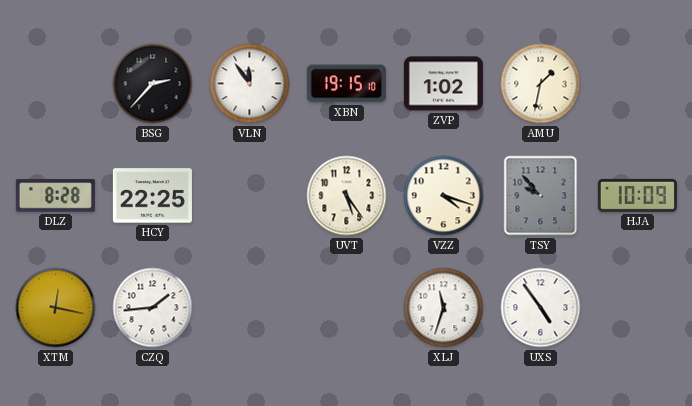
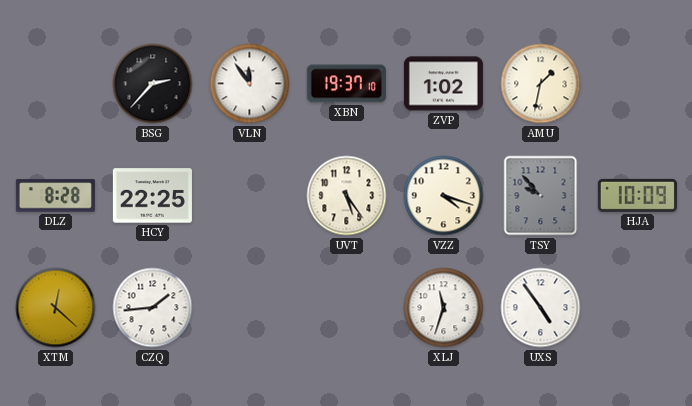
XBN: 19:15 -> 19:37
XTM: 12:17 -> 12:22
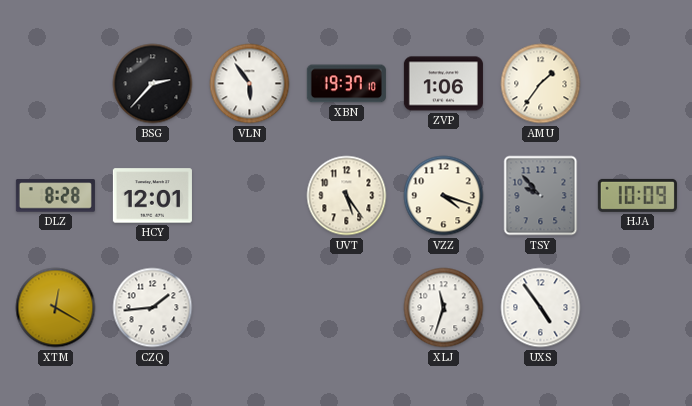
VLN: 11:54 -> 5:54
ZVP: 1:02 -> 1:06
AMU: 1:32 -> 1:36
HCY: 22:25 -> 12:01
XTM: 12:22 -> 12:20
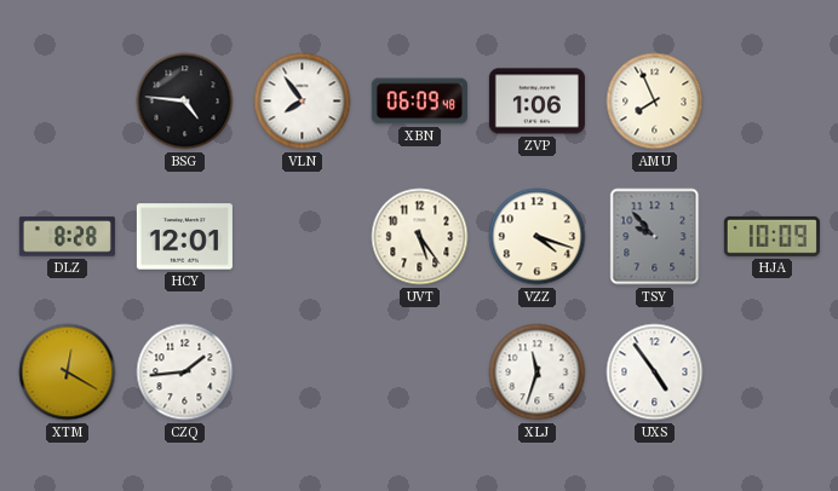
BSG: 2:37 -> 4:46
VLN: 5:54 -> 7:54
XBN: 19:37 -> 06:09
AMU: 1:36 -> 7:56
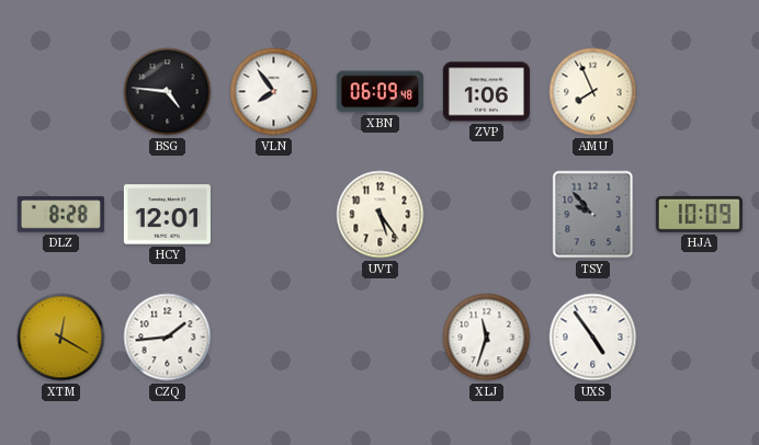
VZZ: 4:18 -> none
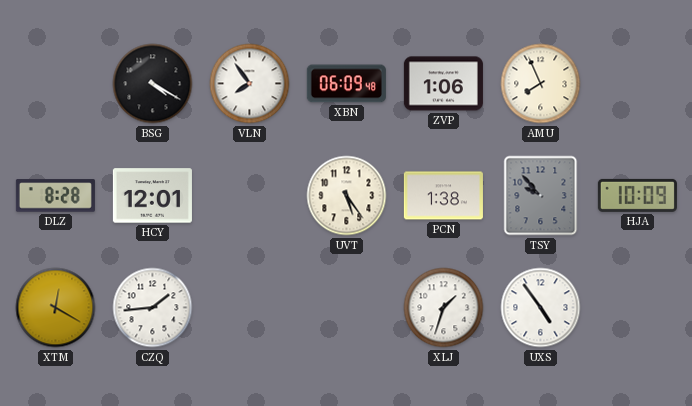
BSG: 4:46 -> 4:20
PCN: none -> 1:38
XLJ: 11:33 -> 1:33
